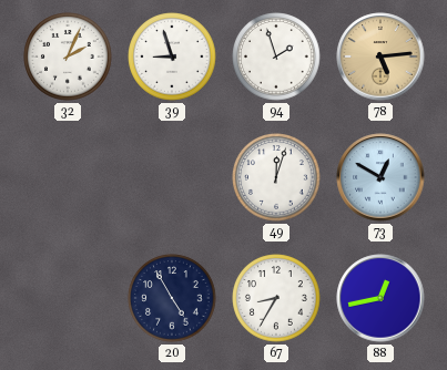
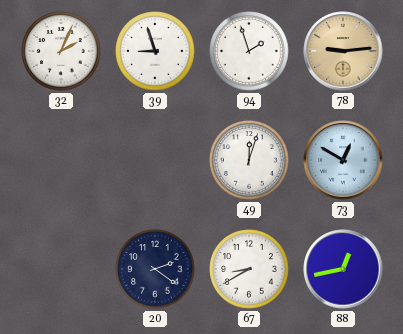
78: 5:14 -> 9:14
20: 4:55 -> 2:21
67: 8:35 -> 8:40
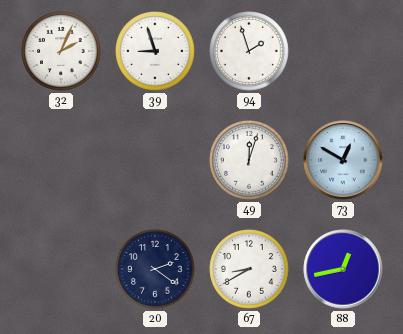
78: 9:14 -> none
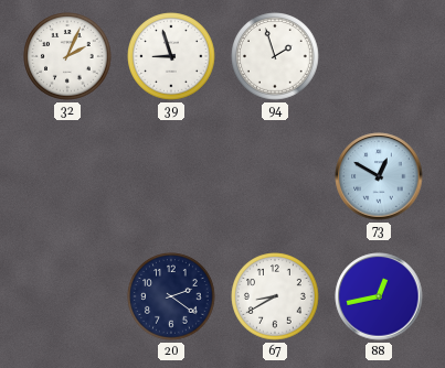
49: 12:03 -> none
